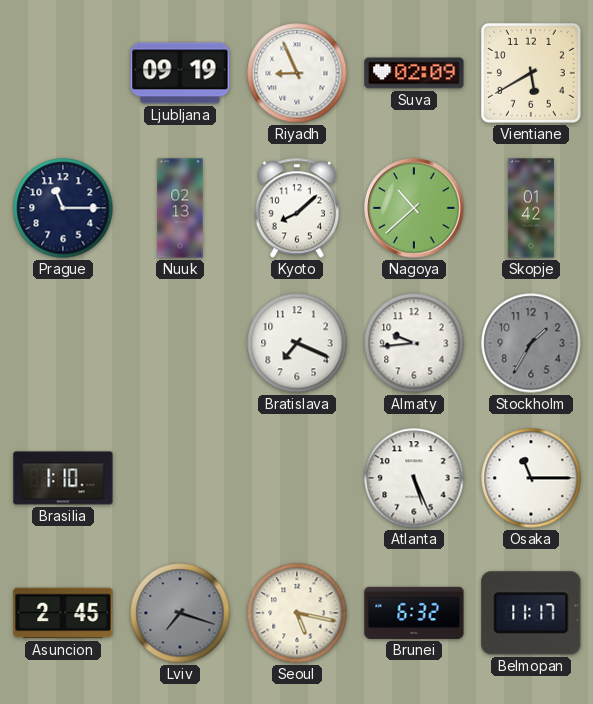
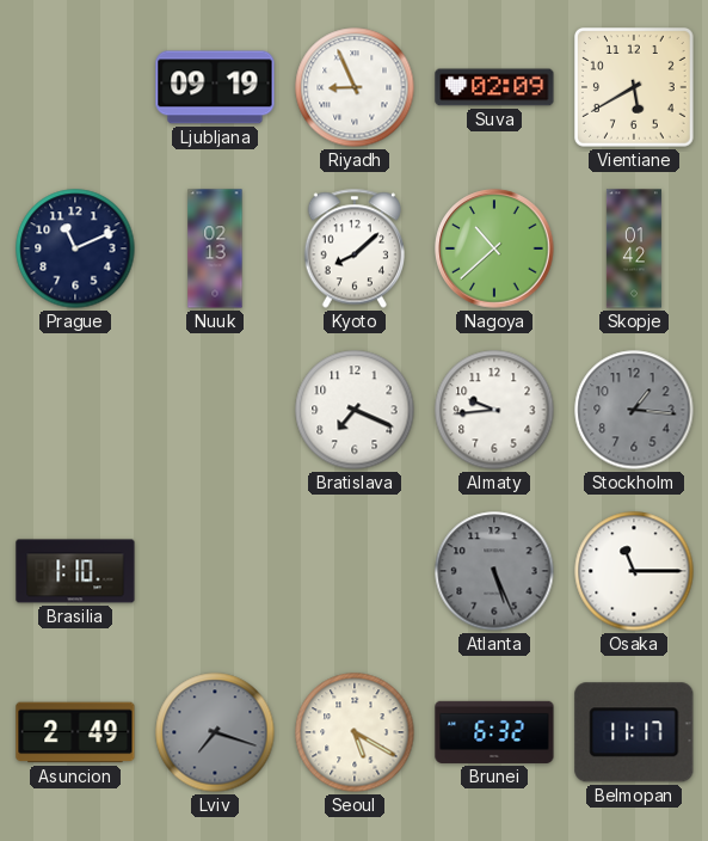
Prague: 11:15 -> 11:11
Stockholm: 1:35 -> 1:16
Atlanta dial: white -> grey
Asuncion: 2:45 -> 2:49
Seoul: 5:17 -> 5:20
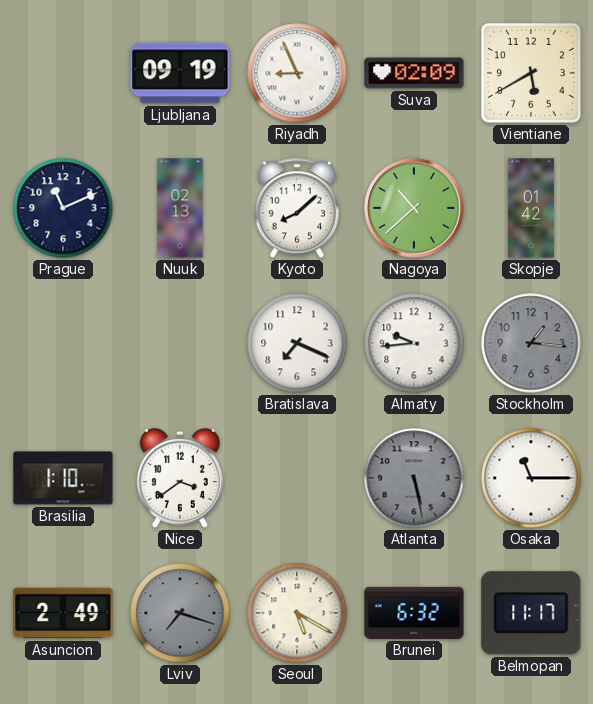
Nice: none -> 3:39
Atlanta: 5:26 -> 5:28
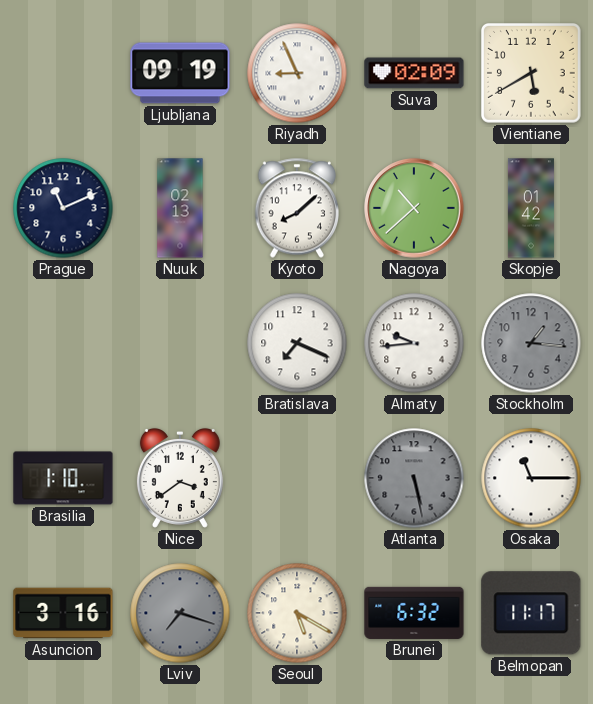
Asuncion: 2:49 -> 3:16
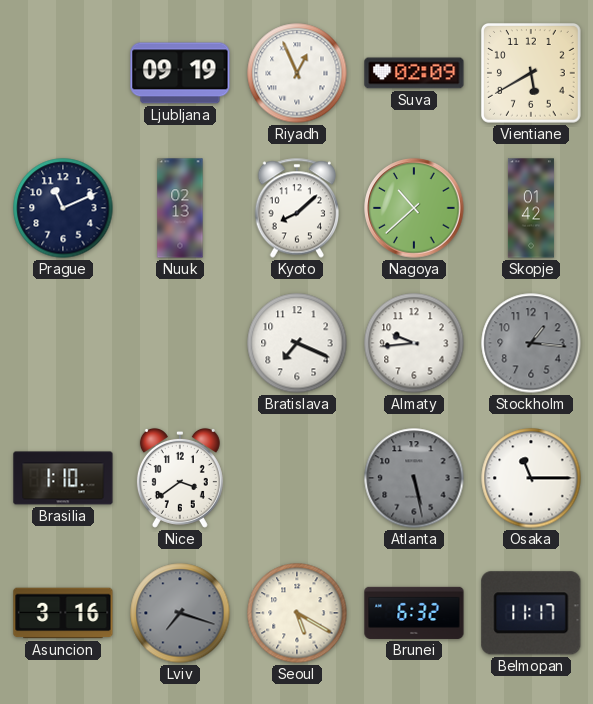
Riyadh: 8:56 -> 12:56
